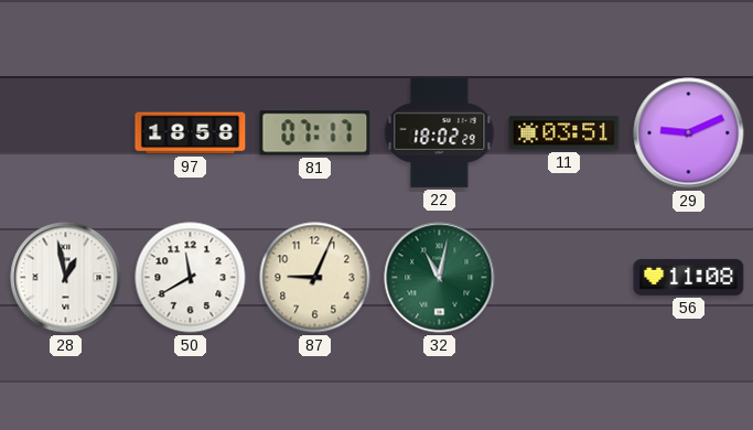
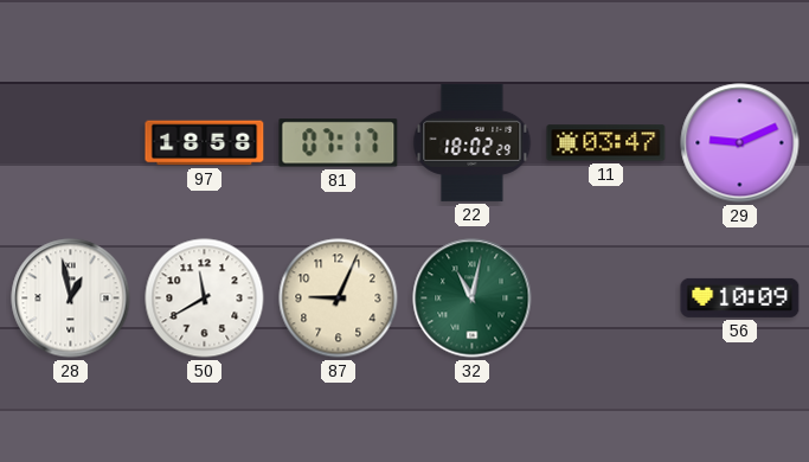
11: 03:51 -> 03:47
56: 11:08 -> 10:09
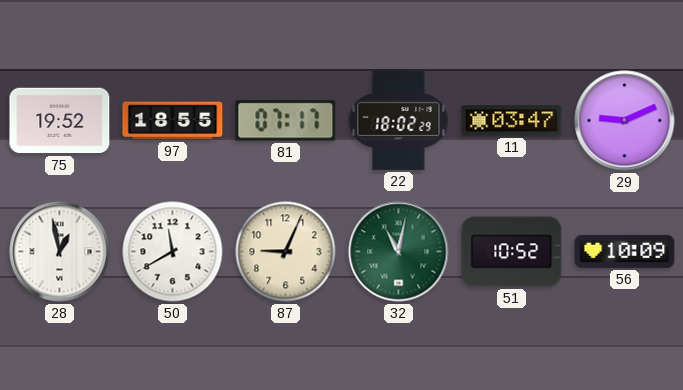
75: none -> 19:52
97: 18:58 -> 18:55
51: none -> 10:52
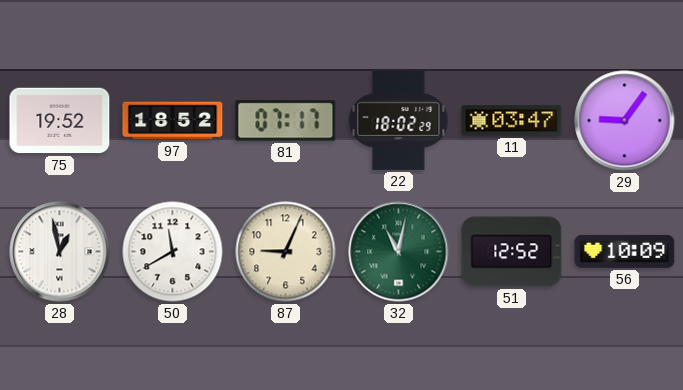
97: 18:55 -> 18:52
29: 9:11 -> 9:06
51: 10:52 -> 12:52
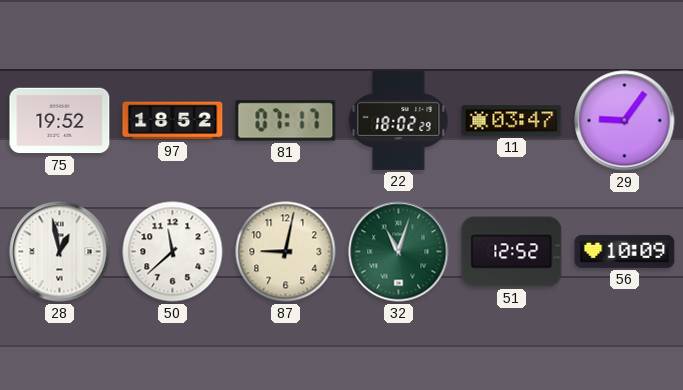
50: 11:40 -> 11:38
87: 9:04 -> 9:02
32: 11:02 -> 11:03
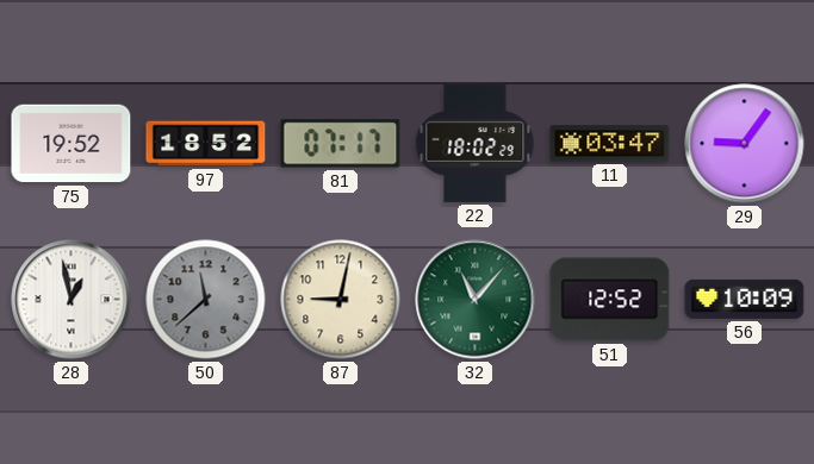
50 dial: white -> grey
32: 11:03 -> 11:07
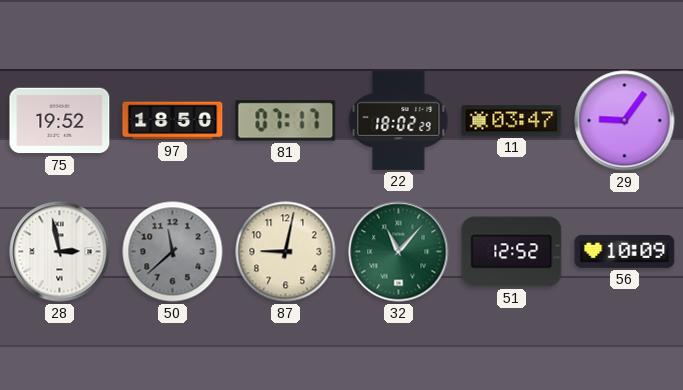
97: 18:52 -> 18:50
28: 12:58 -> 2:58
